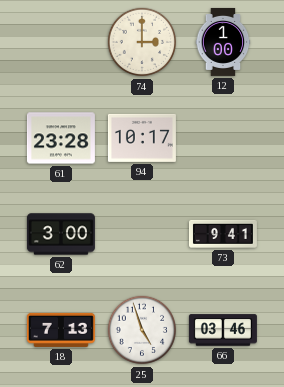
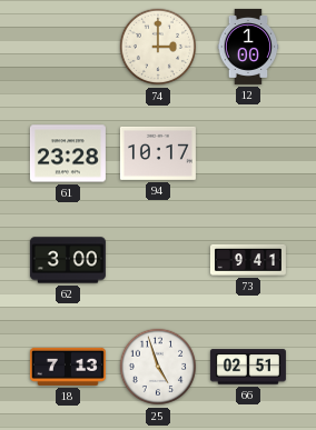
66: 03:46 -> 02:51
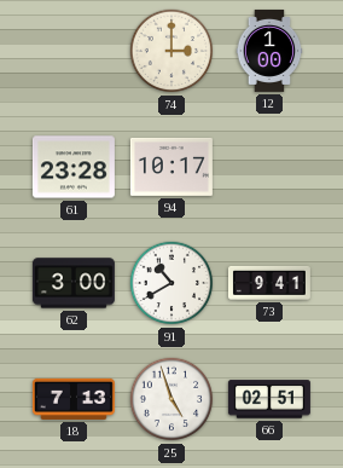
91: none -> 10:40
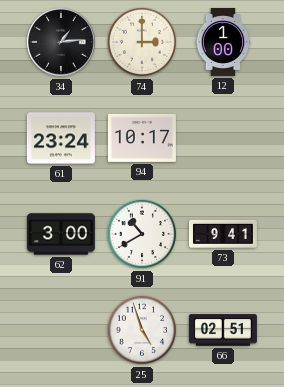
34: none -> 1:14
61: 23:28 -> 23:24
18: 7:13 -> none
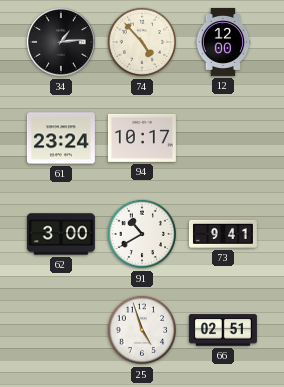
74: 3:00 -> 4:53
12: 1:00 -> 12:00
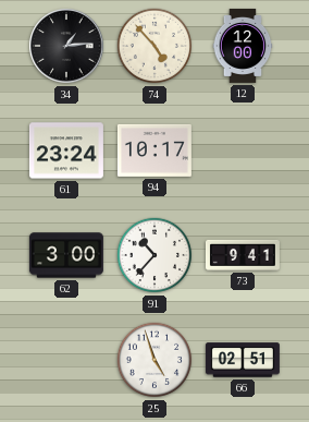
91: 10:40 -> 10:37
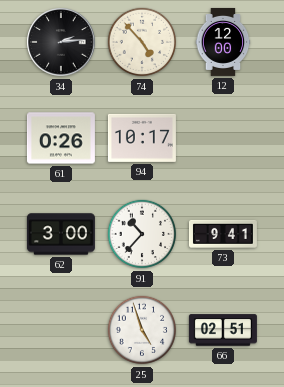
34: 1:14 -> 2:14
61: 23:24 -> 0:26
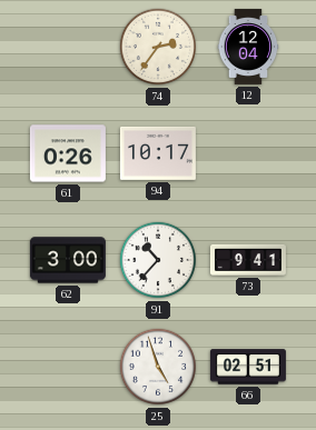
34: 2:14 -> none
74: 4:53 -> 2:36
12: 12:00 -> 12:04
